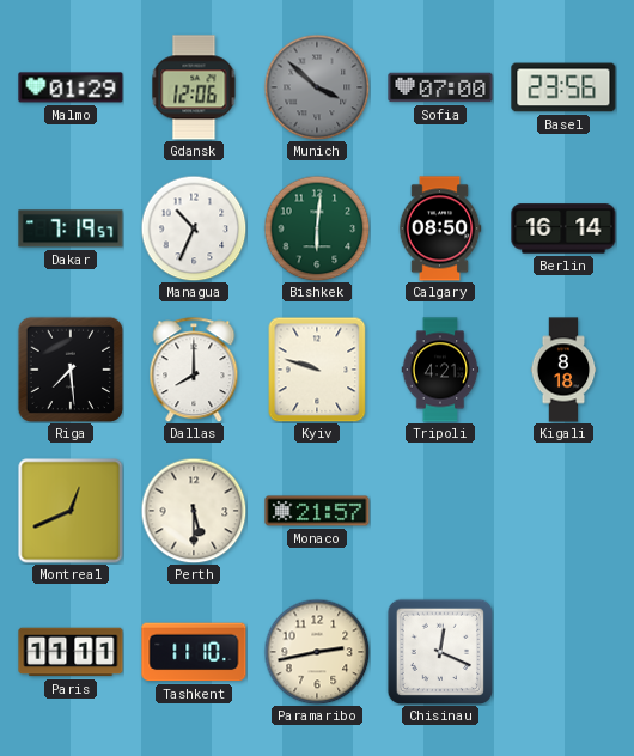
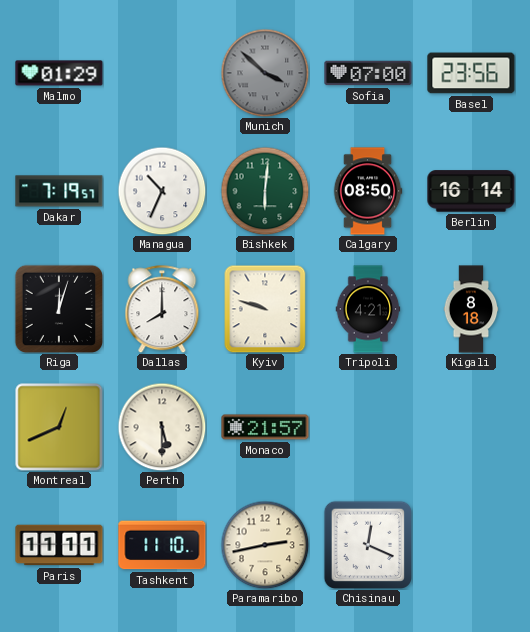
Gdansk: 12:06 -> none
Riga: 7:29 -> 12:03
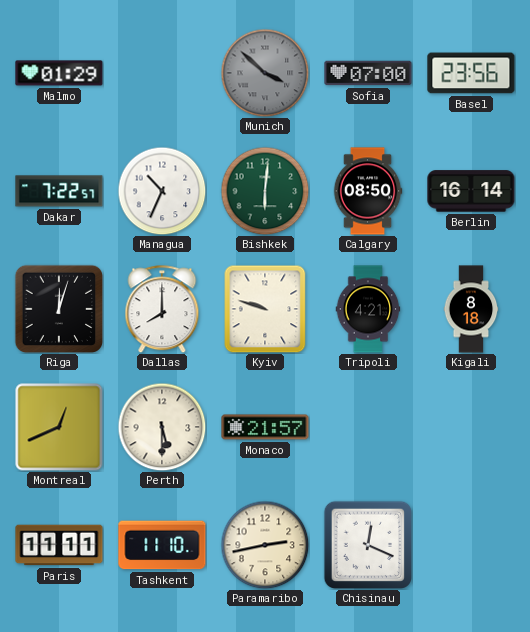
Dakar: 7:19 -> 7:22
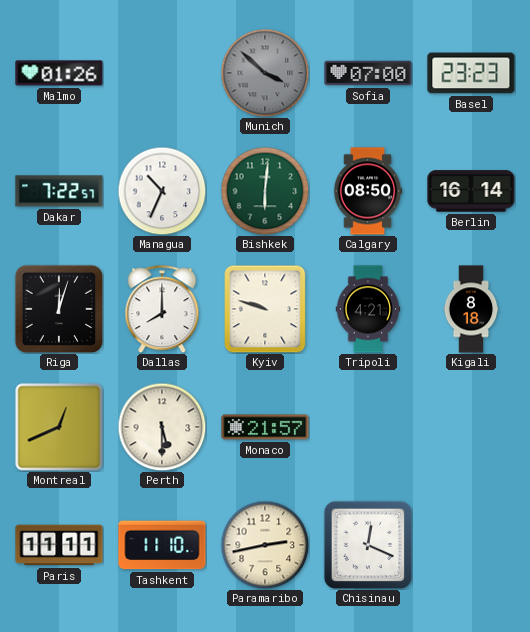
Malmo: 01:29 -> 01:26
Basel: 23:56 -> 23:23
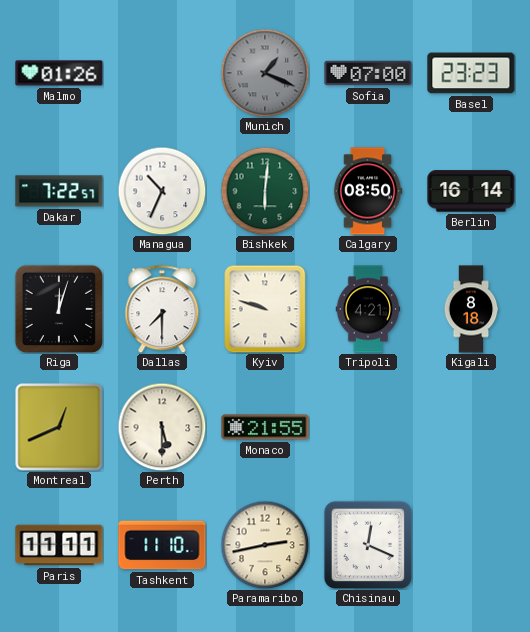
Munich: 3:52 -> 1:19
Dallas: 8:00 -> 7:30
Monaco: 21:57 -> 21:55
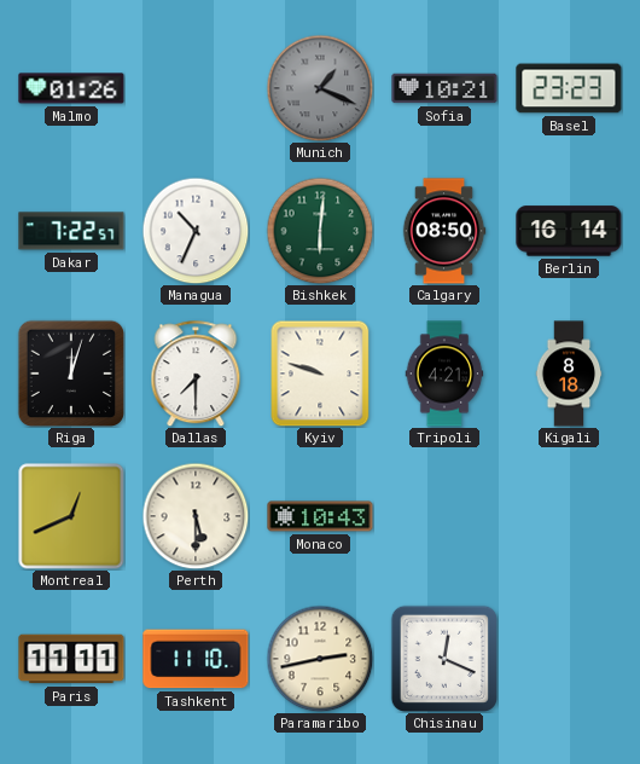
Sofia: 07:00 -> 10:21
Monaco: 21:55 -> 10:43
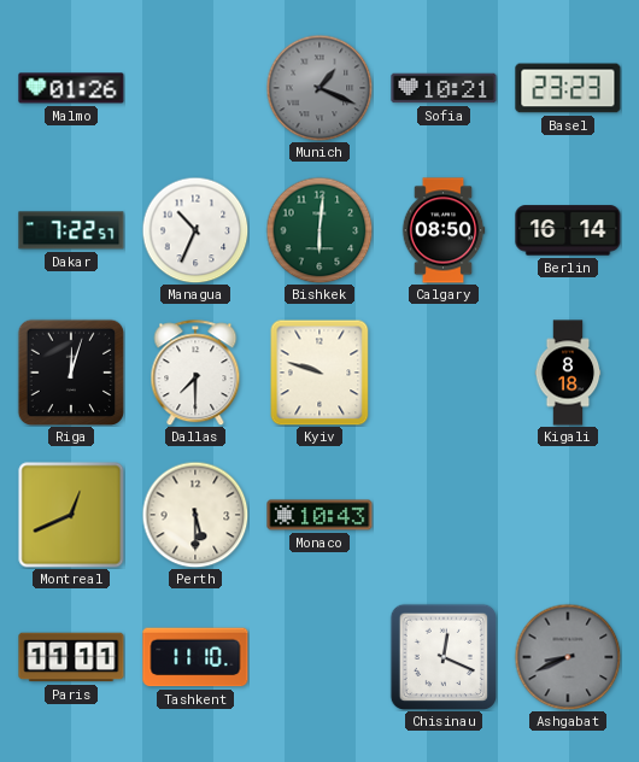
Tripoli: 4:21 -> none
Paramaribo: 2:43 -> none
Ashgabat: none -> 8:41
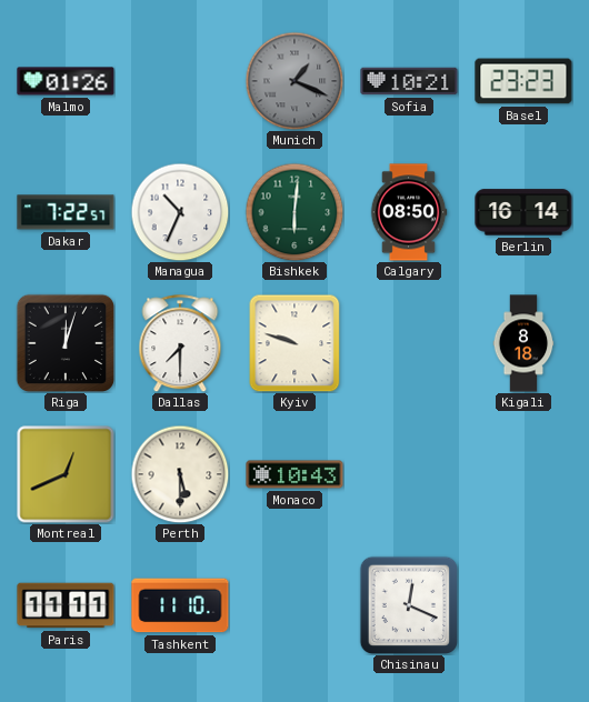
Ashgabat: 8:41 -> none
